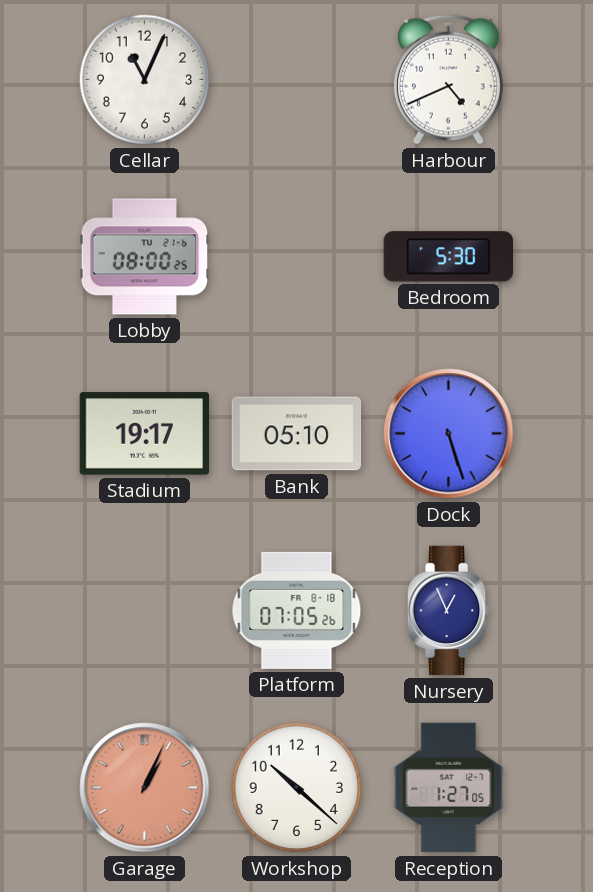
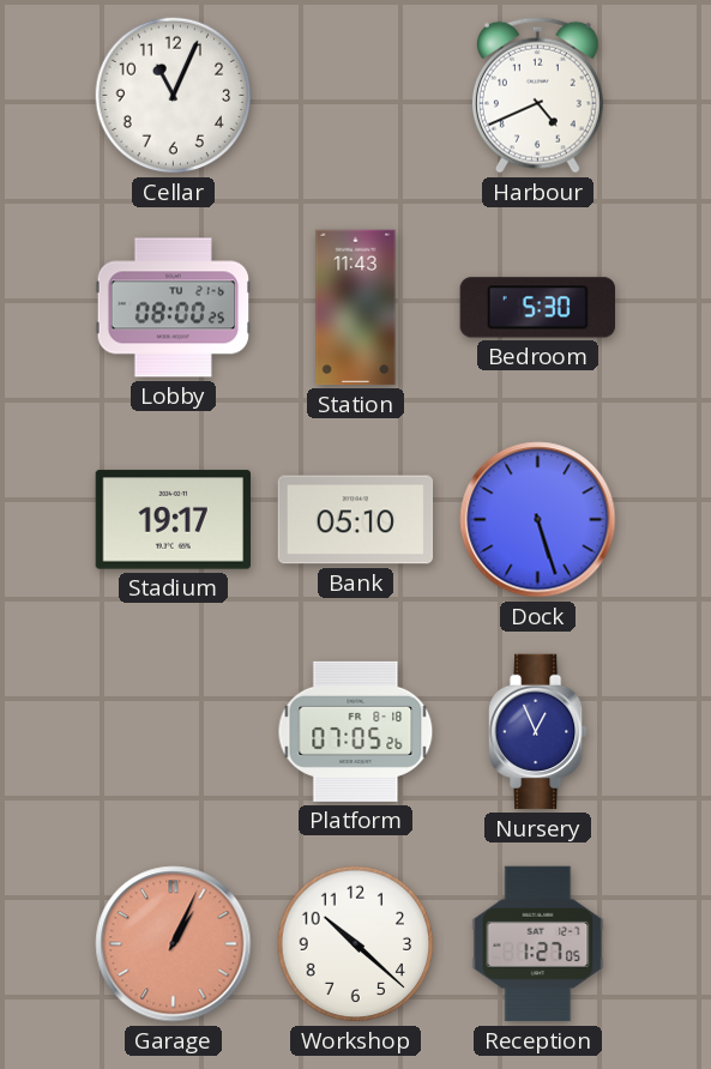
Station: none -> 11:43
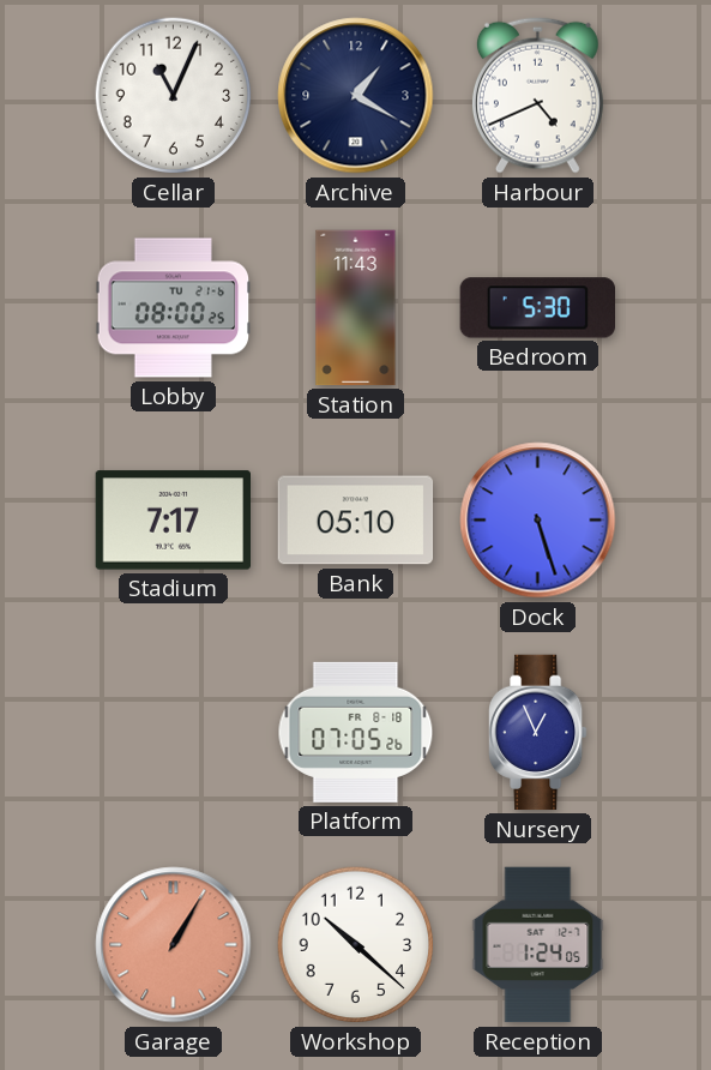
Archive: none -> 1:20
Stadium: 19:17 -> 7:17
Garage: 1:04 -> 1:05
Reception: 1:27 -> 1:24
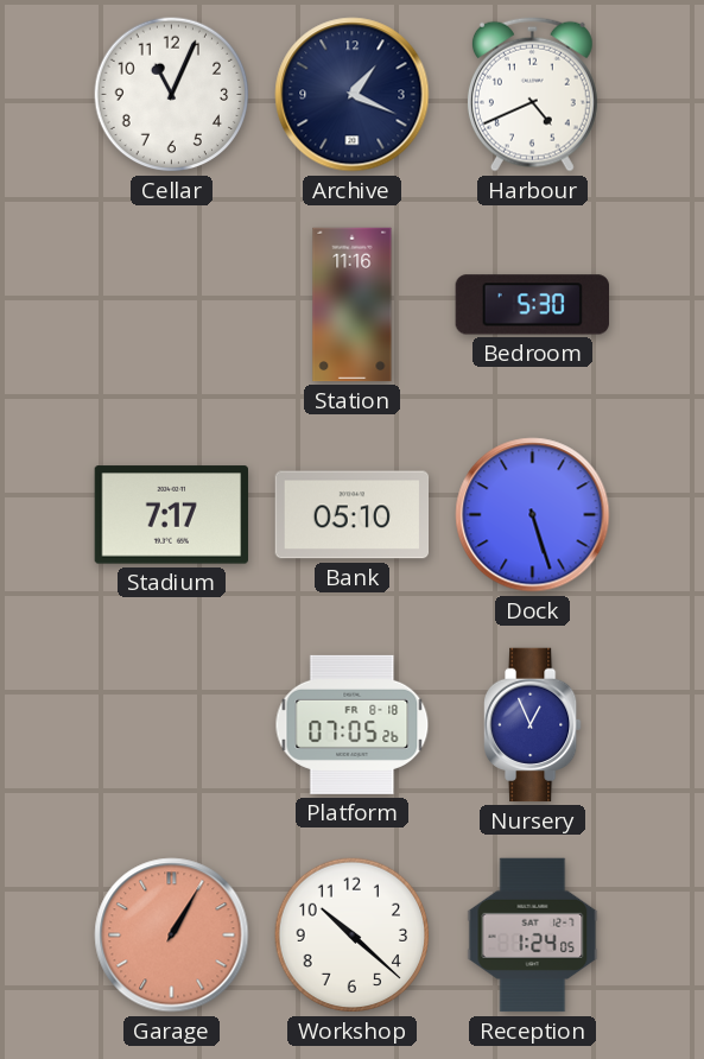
Archive: 1:20 -> 1:19
Lobby: 08:00 -> none
Station: 11:43 -> 11:16
